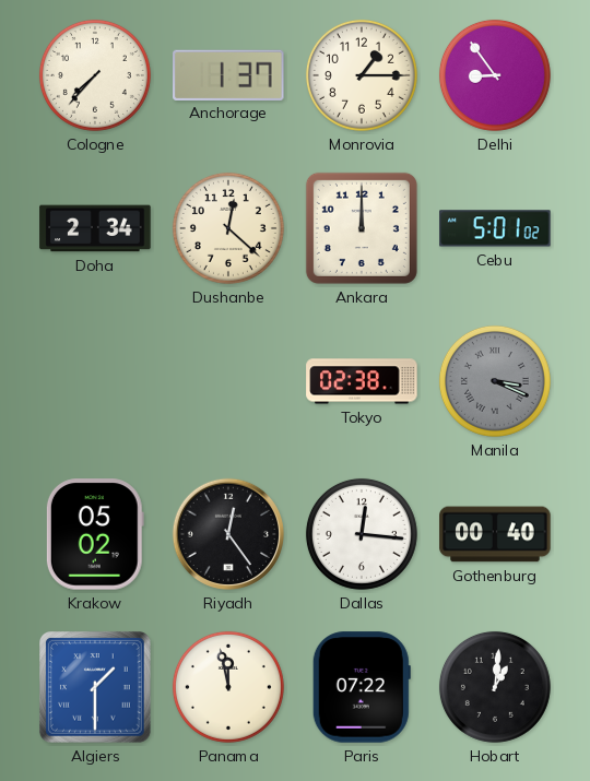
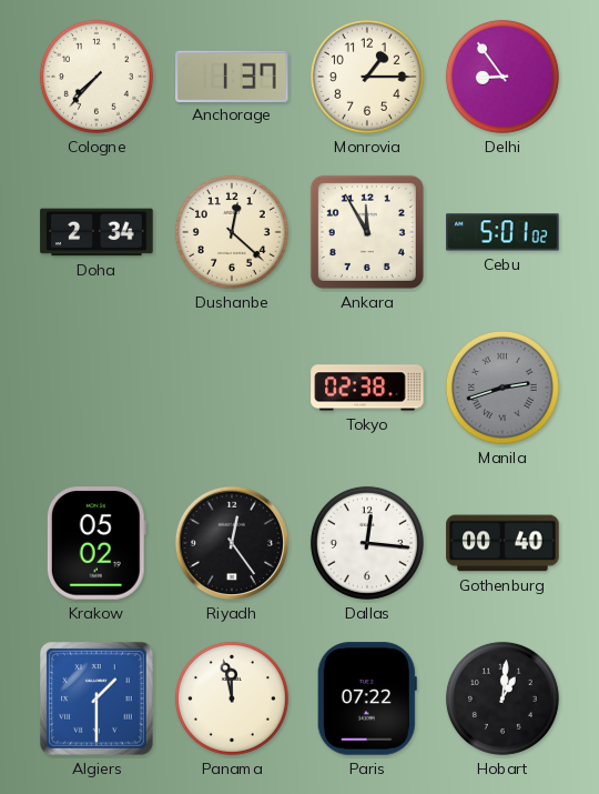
Ankara: 12:00 -> 11:55
Manila: 3:19 -> 2:42
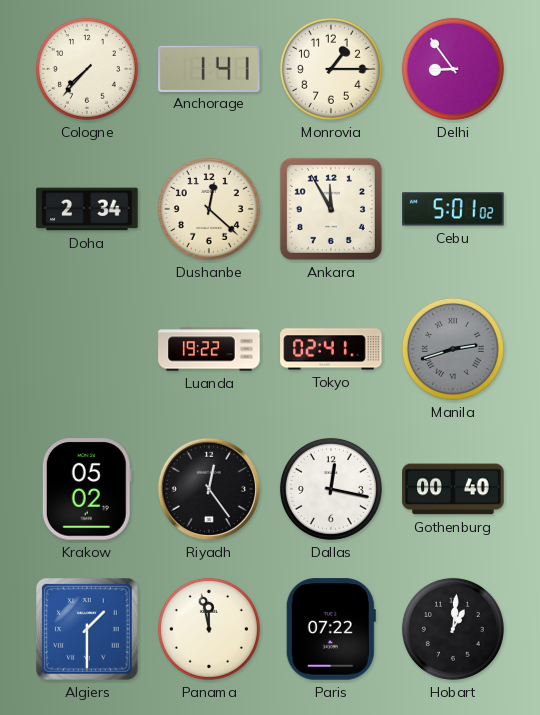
Anchorage: 1:37 -> 1:41
Luanda: none -> 19:22
Tokyo: 02:38 -> 02:41
Dallas: 12:16 -> 12:17
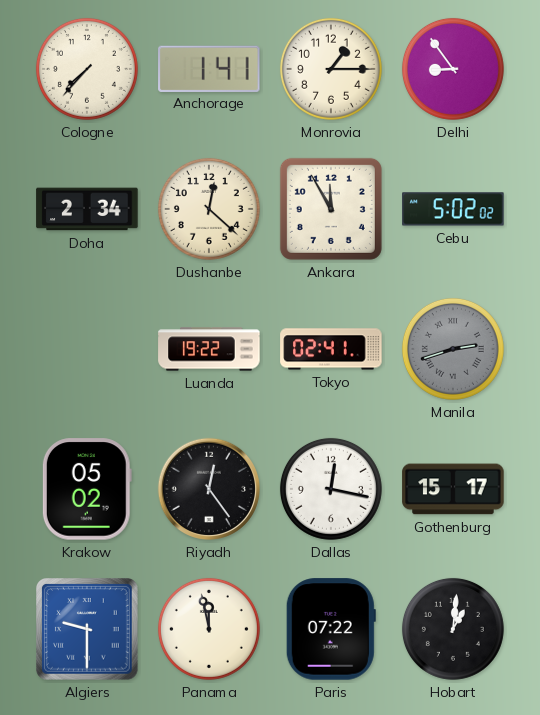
Cebu: 5:01 -> 5:02
Gothenburg: 00:40 -> 15:17
Algiers: 1:30 -> 9:30
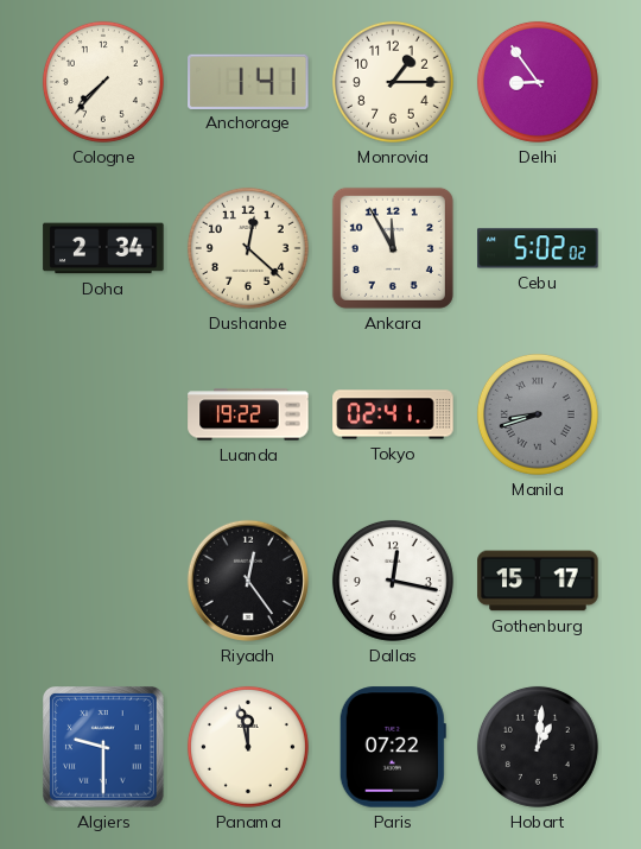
Manila: 2:42 -> 8:42
Krakow: 05:02 -> none
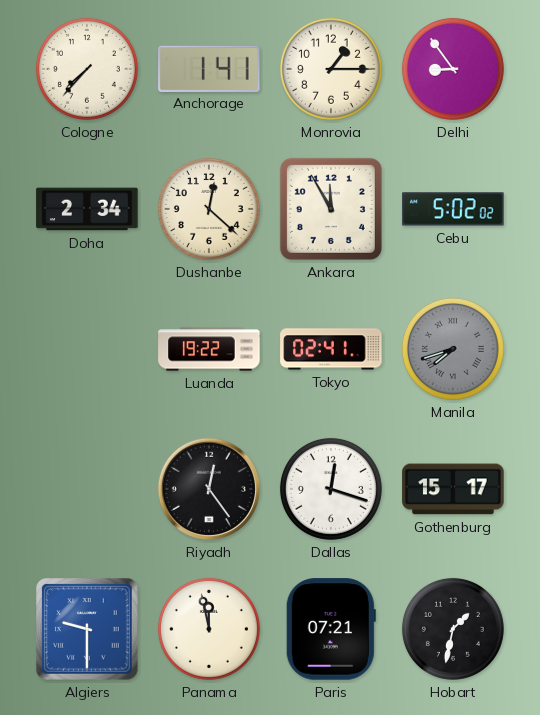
Manila: 8:42 -> 7:42
Dallas: 12:17 -> 12:18
Paris: 07:22 -> 07:21
Hobart: 1:01 -> 1:32
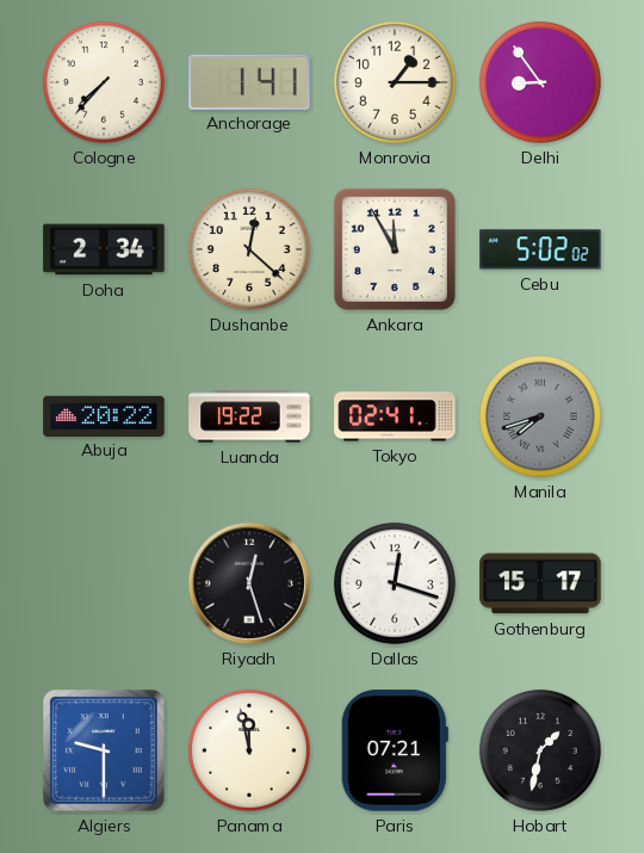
Abuja: none -> 20:22
Riyadh: 12:24 -> 12:27
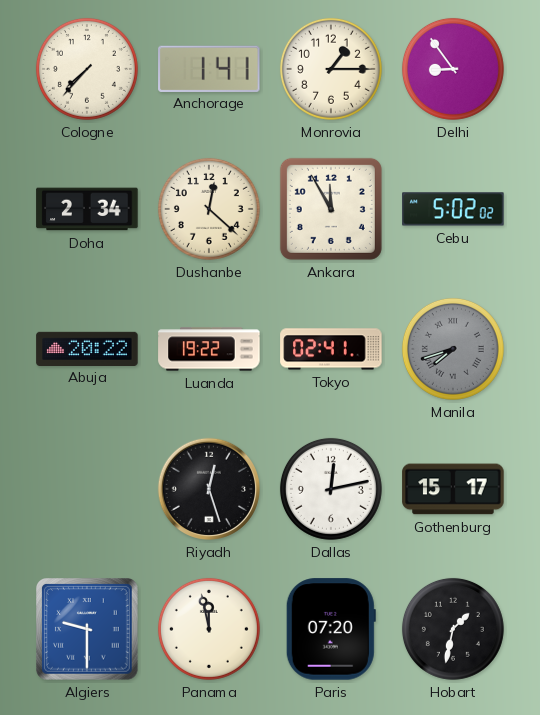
Dallas: 12:18 -> 12:13
Paris: 07:21 -> 07:20
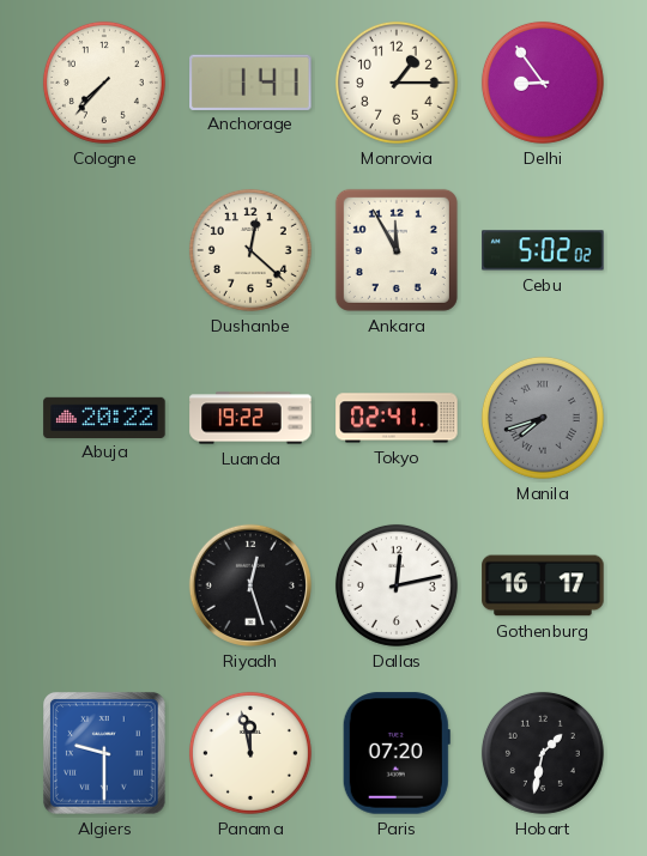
Doha: 2:34 -> none
Gothenburg: 15:17 -> 16:17
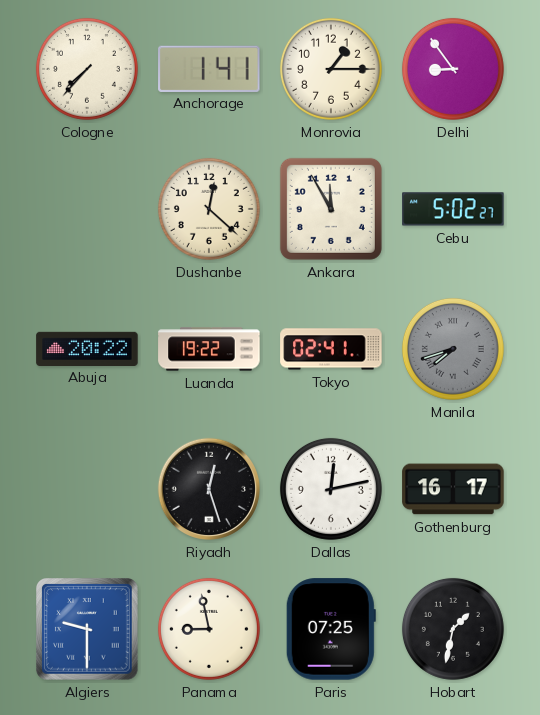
Cebu: 5:02:02 -> 5:02:27
Panama: 11:58 -> 8:58
Paris: 07:20 -> 07:25
